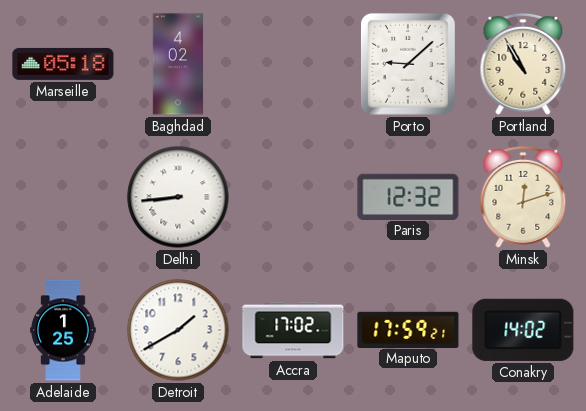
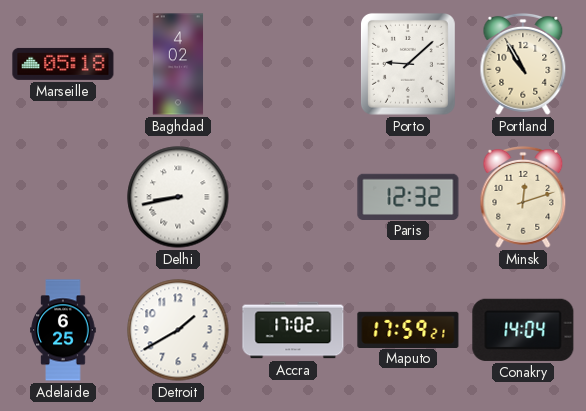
Delhi: 8:44 -> 8:43
Adelaide: 1:25 -> 6:25
Conakry: 14:02 -> 14:04
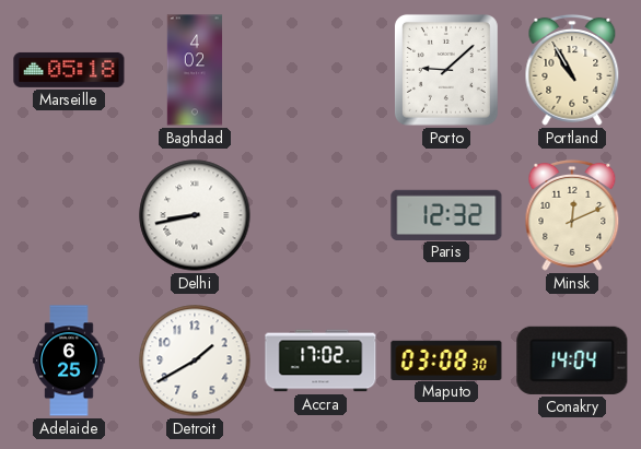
Minsk: 12:12 -> 12:11
Maputo: 17:59 -> 03:08
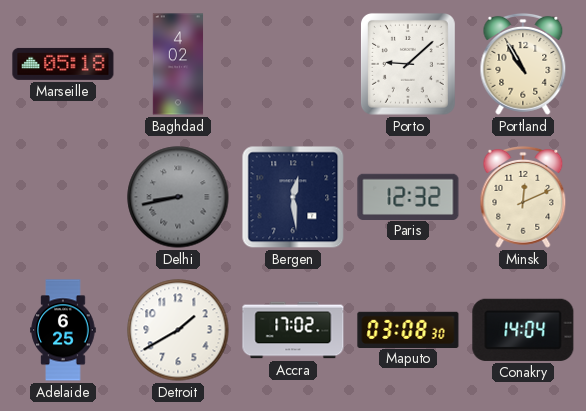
Delhi dial: white -> grey
Bergen: none -> 12:29
